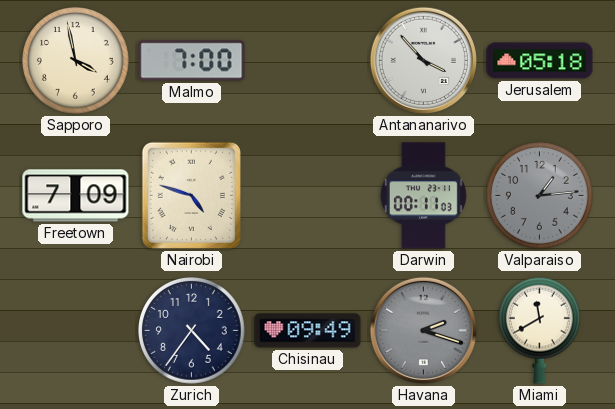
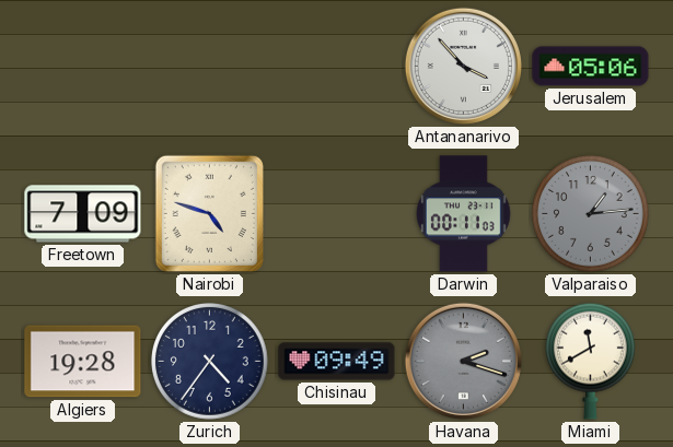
Sapporo: 3:58 -> none
Malmo: 7:00 -> none
Jerusalem: 05:18 -> 05:06
Algiers: none -> 19:28
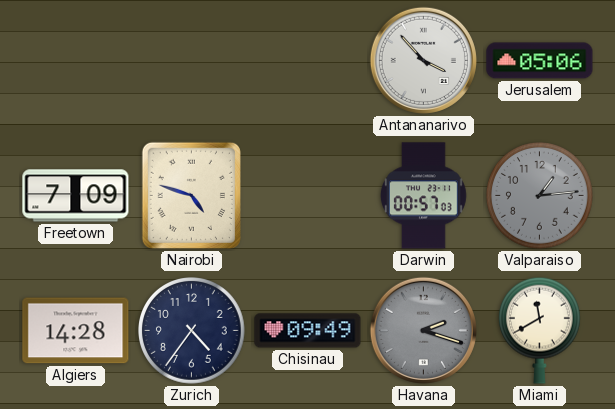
Darwin: 00:11 -> 00:57
Algiers: 19:28 -> 14:28
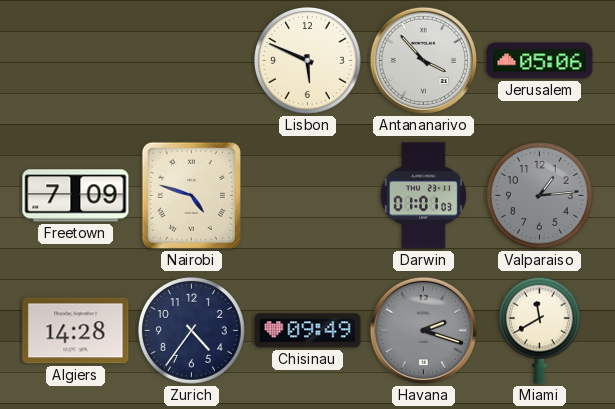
Lisbon: none -> 5:49
Darwin: 00:57 -> 01:01
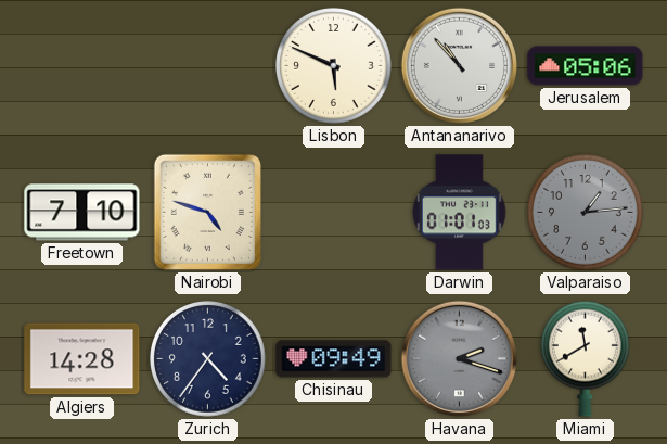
Antananarivo: 3:53 -> 10:53
Freetown: 7:09 -> 7:10
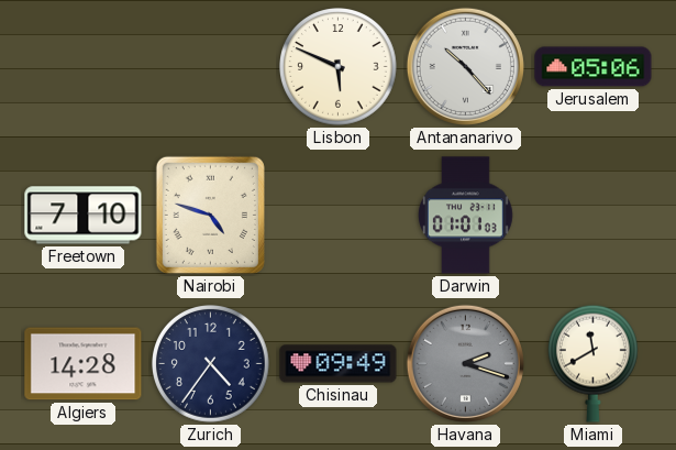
Antananarivo: 10:53 -> 10:23
Valparaiso: 1:14 -> none
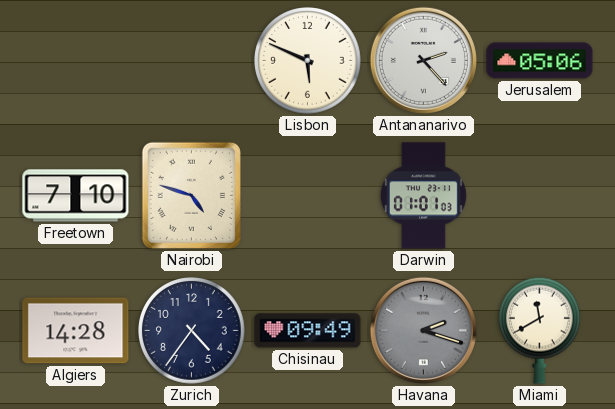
Antananarivo: 10:23 -> 2:23
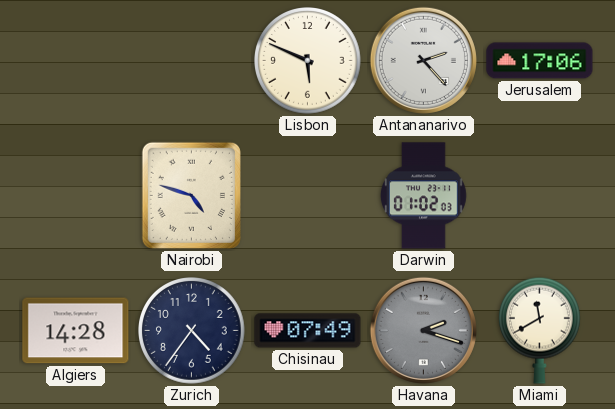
Jerusalem: 05:06 -> 17:06
Freetown: 7:10 -> none
Darwin: 01:01 -> 01:02
Chisinau: 09:49 -> 07:49
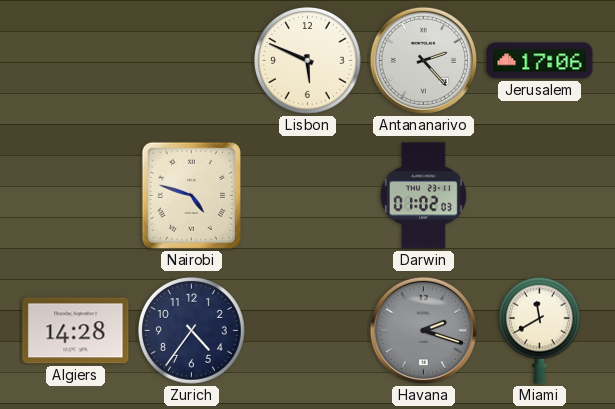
Chisinau: 07:49 -> none
